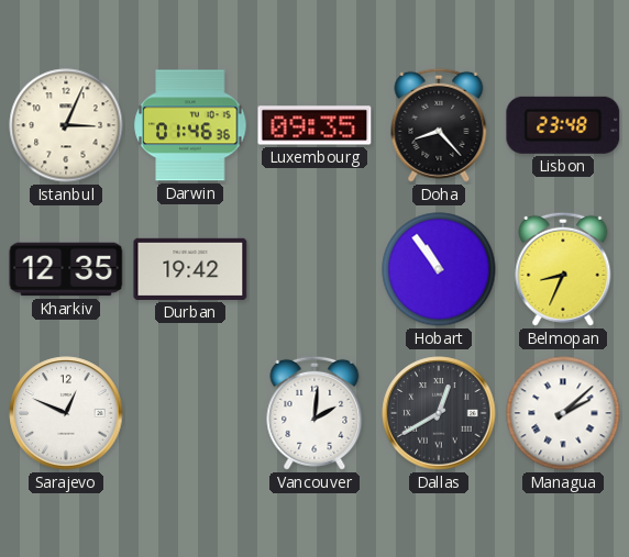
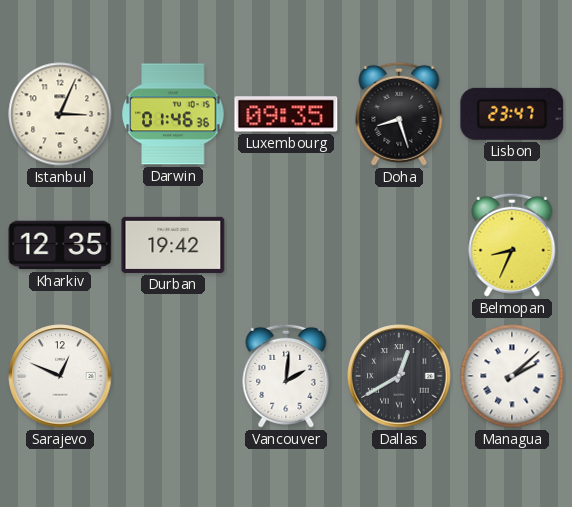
Doha: 8:23 -> 8:27
Lisbon: 23:48 -> 23:47
Hobart: 10:54 -> none
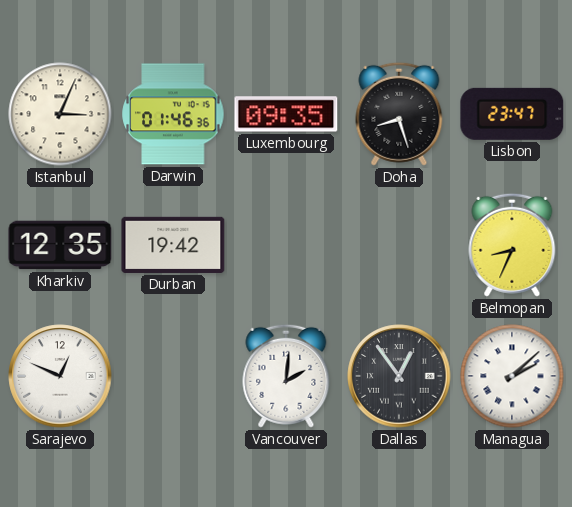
Dallas: 12:40 -> 12:54
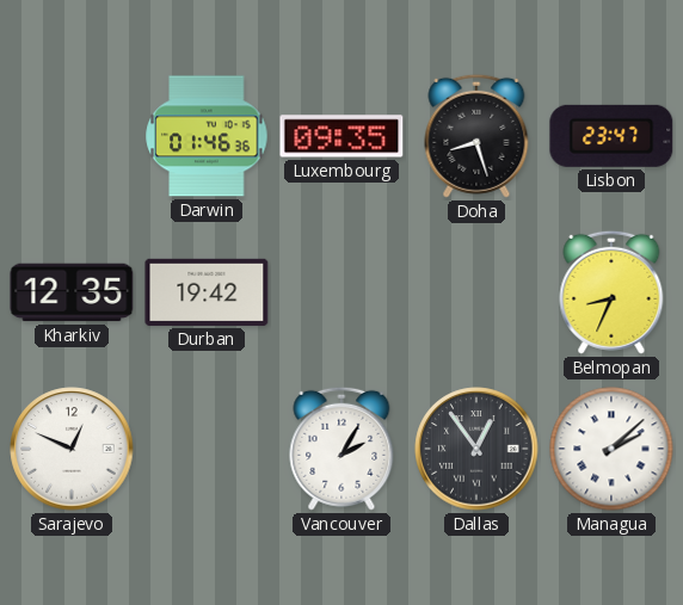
Istanbul: 3:04 -> none
Vancouver: 2:01 -> 2:05
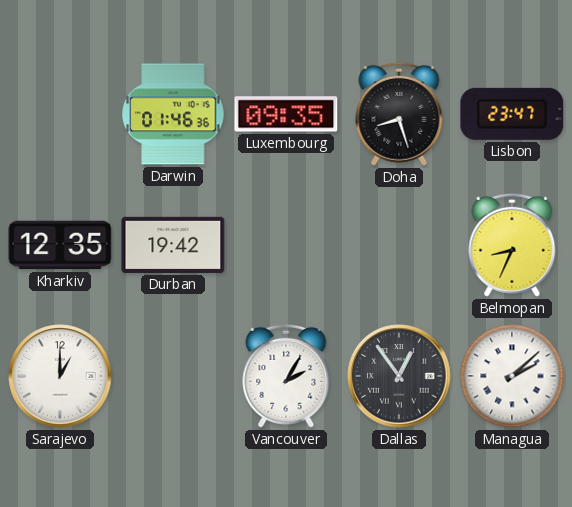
Sarajevo: 12:49 -> 1:00
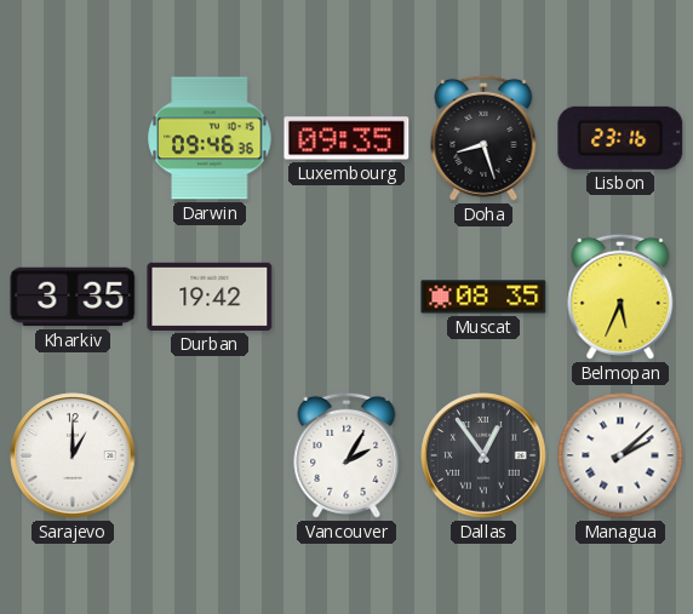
Darwin: 01:46 -> 09:46
Lisbon: 23:47 -> 23:16
Kharkiv: 12:35 -> 3:35
Muscat: none -> 08:35
Belmopan: 8:34 -> 5:34
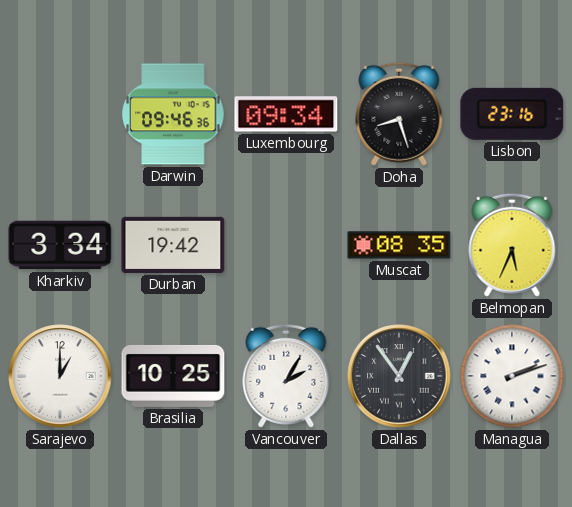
Luxembourg: 09:35 -> 09:34
Kharkiv: 3:35 -> 3:34
Brasilia: none -> 10:25
Managua: 2:08 -> 2:12
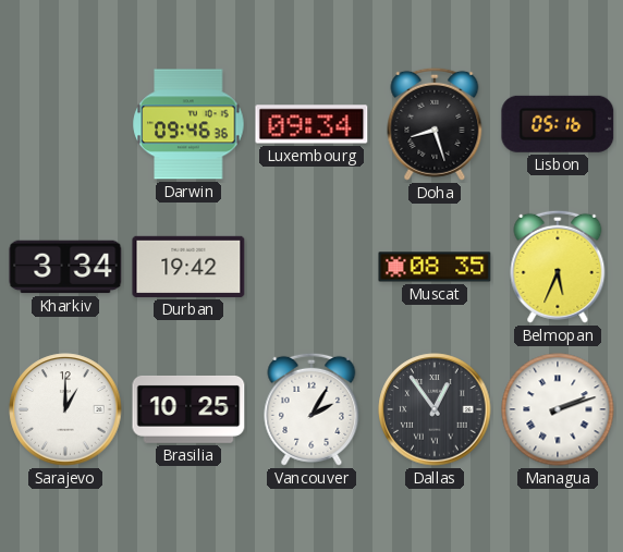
Lisbon: 23:16 -> 05:16
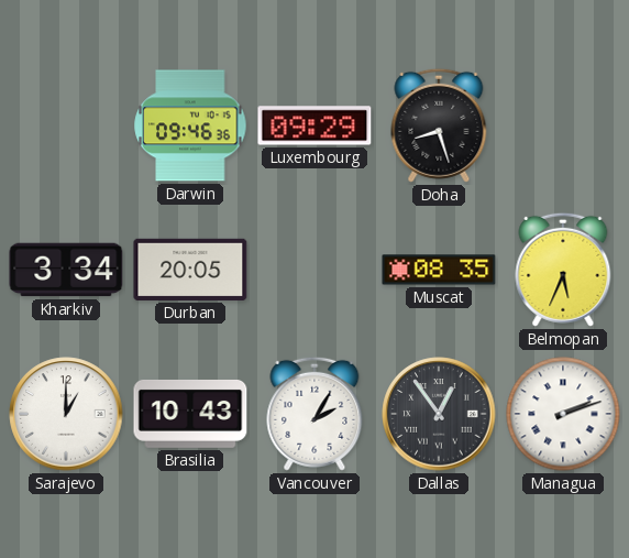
Luxembourg: 09:34 -> 09:29
Lisbon: 05:16 -> none
Durban: 19:42 -> 20:05
Brasilia: 10:25 -> 10:43
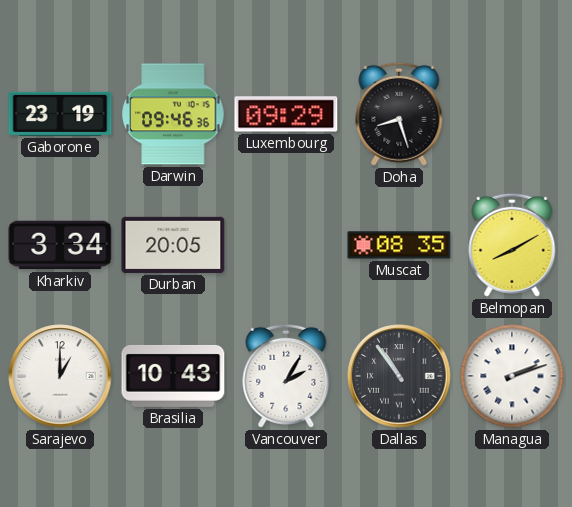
Gaborone: none -> 23:19
Belmopan: 5:34 -> 8:10
Dallas: 12:54 -> 10:54
